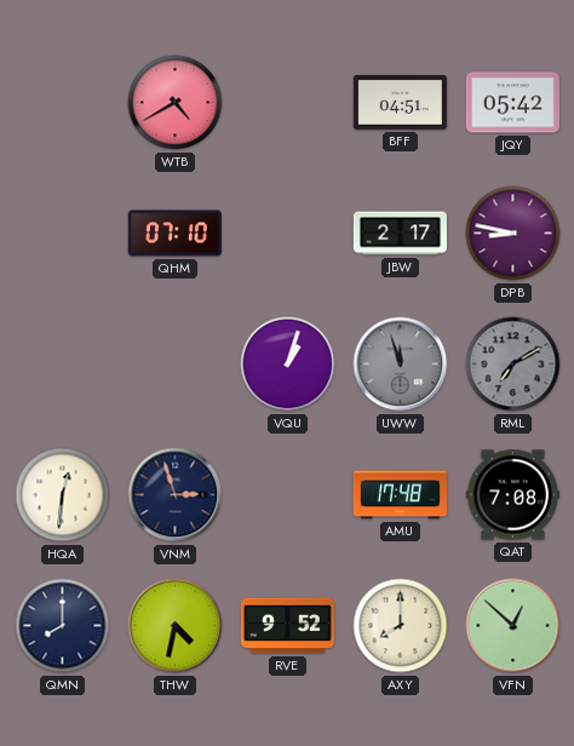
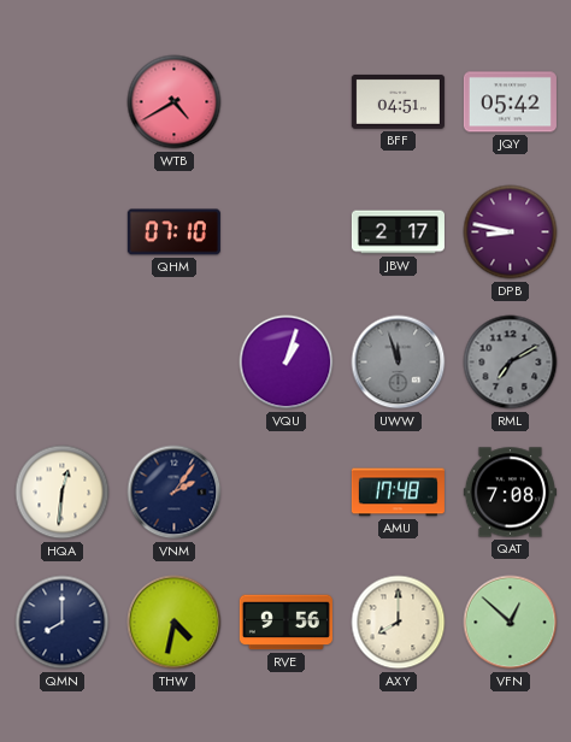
VNM: 2:57 -> 2:06
RVE: 9:52 -> 9:56
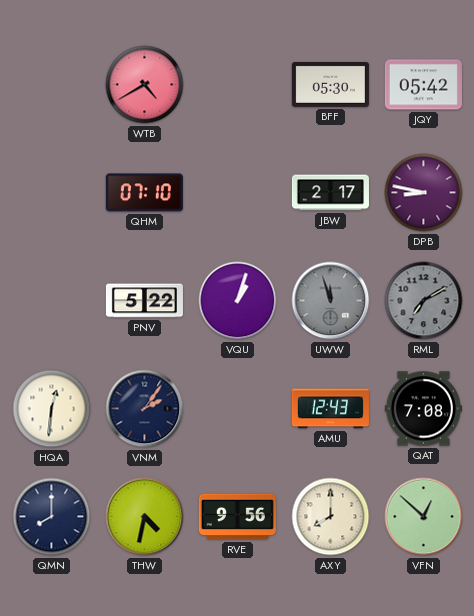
BFF: 04:51 -> 05:30
PNV: none -> 5:22
AMU: 17:48 -> 12:43
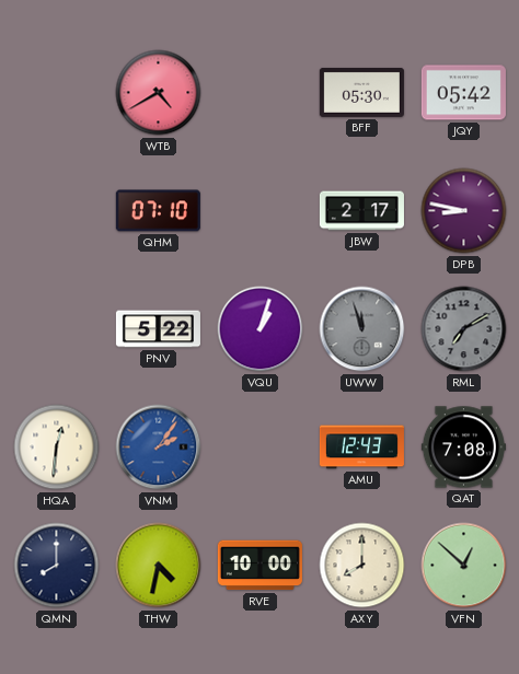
VNM dial: navy -> blue
RVE: 9:56 -> 10:00
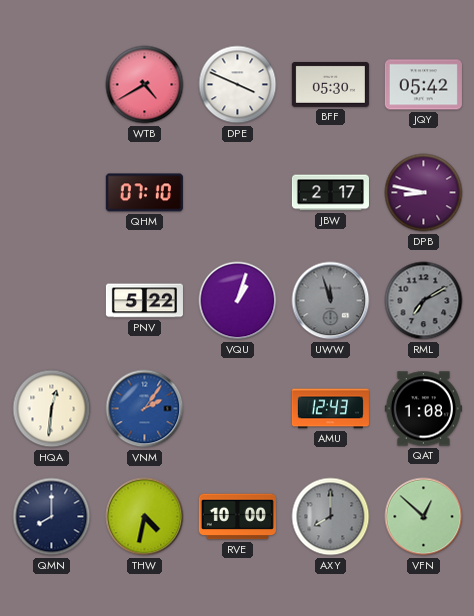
DPE: none -> 3:49
QAT: 7:08 -> 1:08
AXY dial: cream -> grey
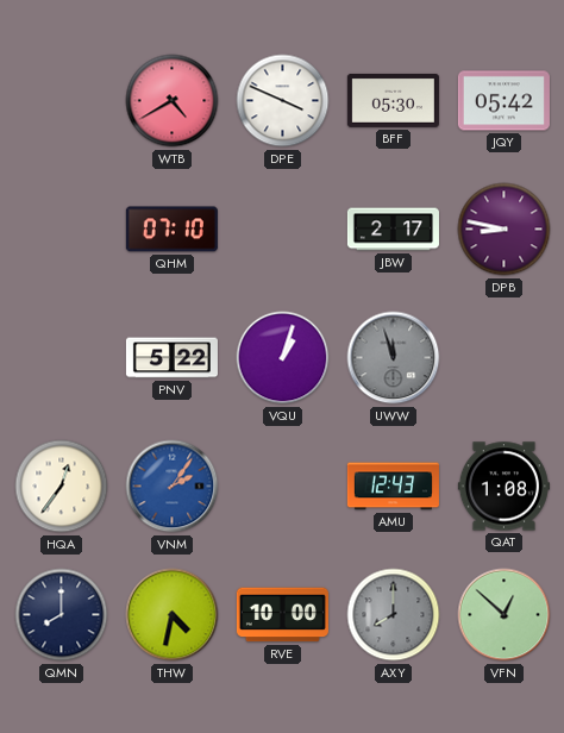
RML: 7:10 -> none
HQA: 12:31 -> 12:36
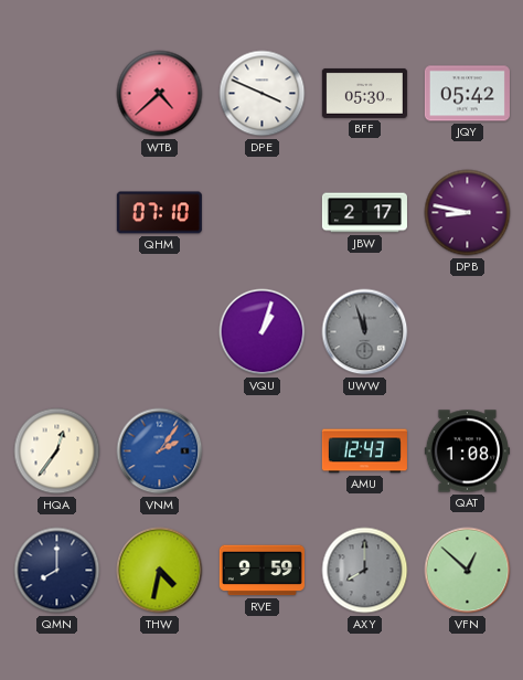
WTB: 4:40 -> 4:38
PNV: 5:22 -> none
RVE: 10:00 -> 9:59
